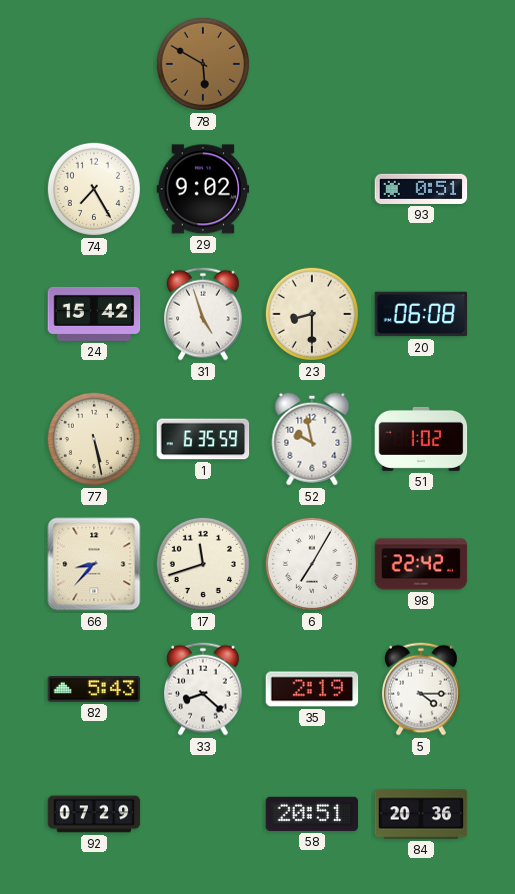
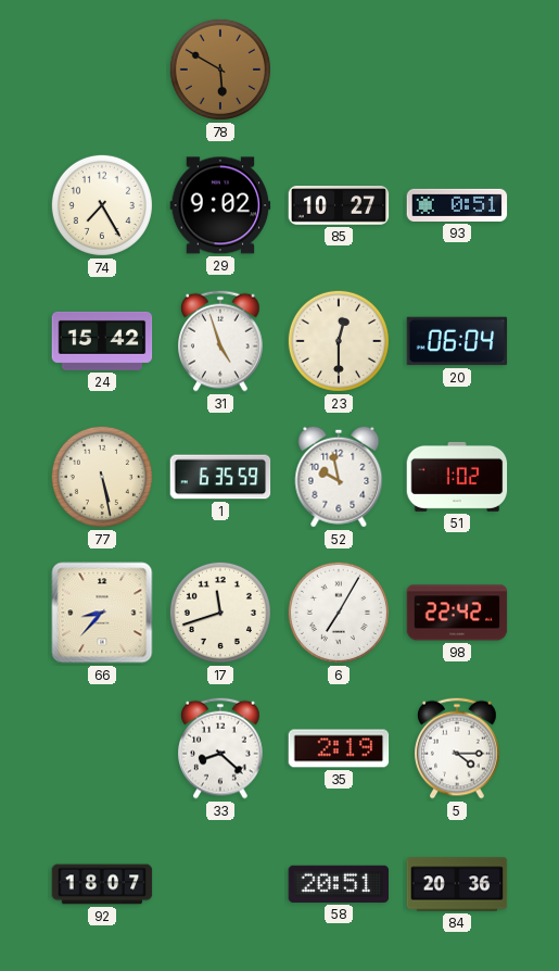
85: none -> 10:27
23: 8:30 -> 12:30
20: 06:08 -> 06:04
82: 5:43 -> none
92: 07:29 -> 18:07
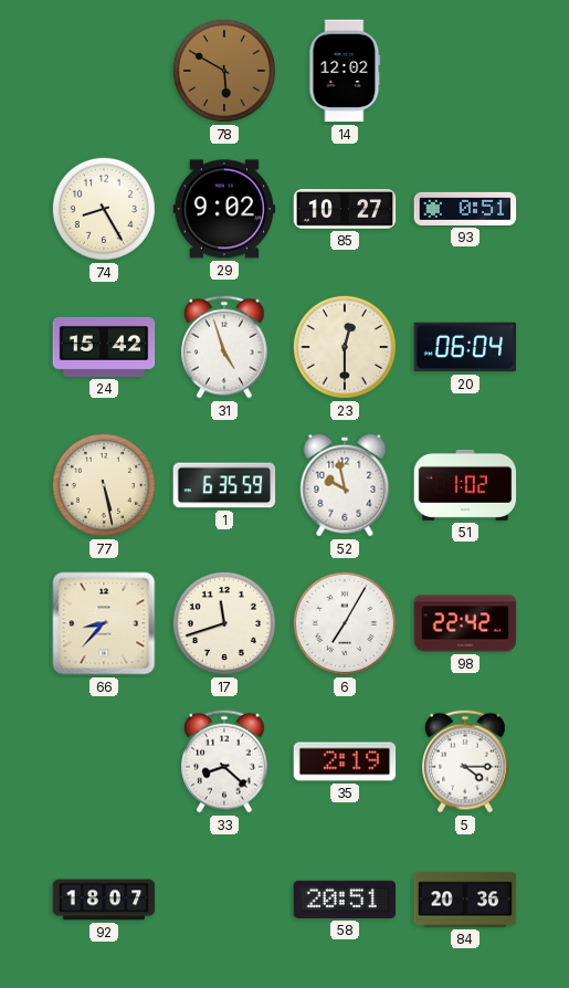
14: none -> 12:02
74: 7:25 -> 8:25
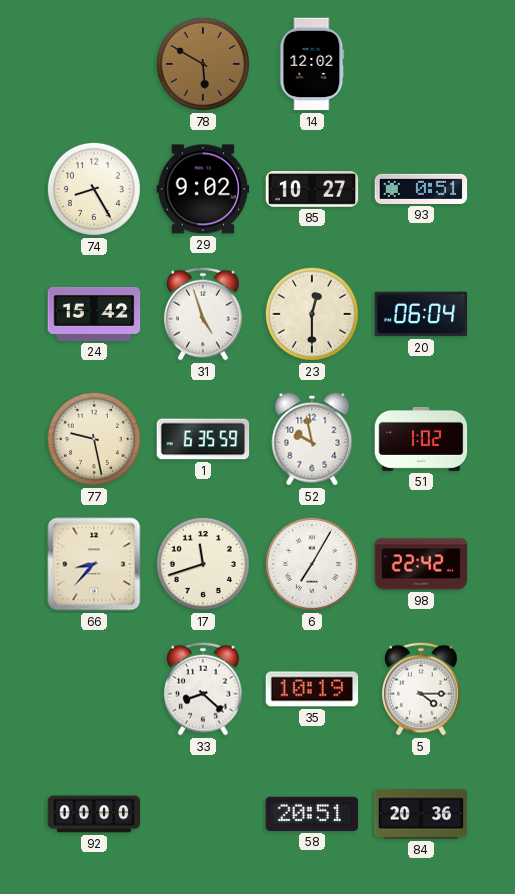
77: 5:28 -> 9:28
35: 2:19 -> 10:19
92: 18:07 -> 00:00
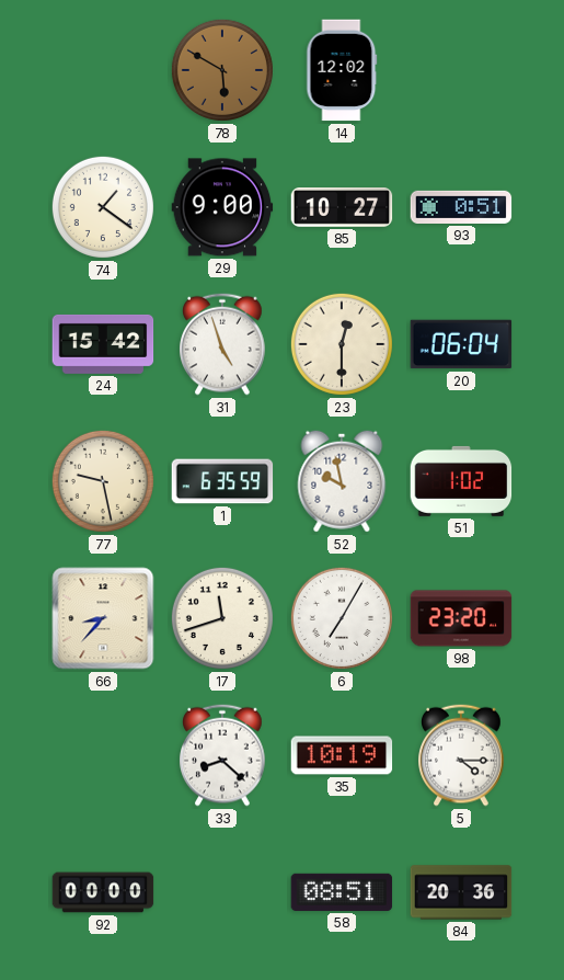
74: 8:25 -> 1:21
29: 9:02 -> 9:00
98: 22:42 -> 23:20
58: 20:51 -> 08:51
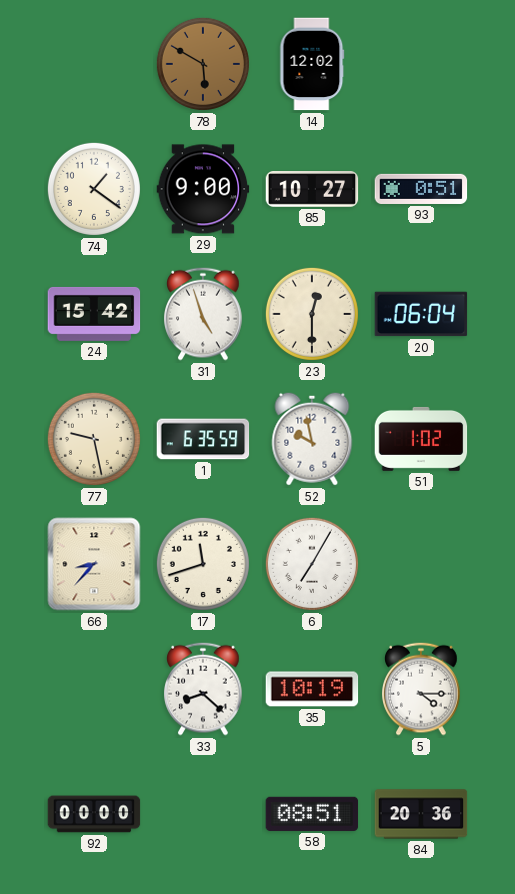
98: 23:20 -> none
